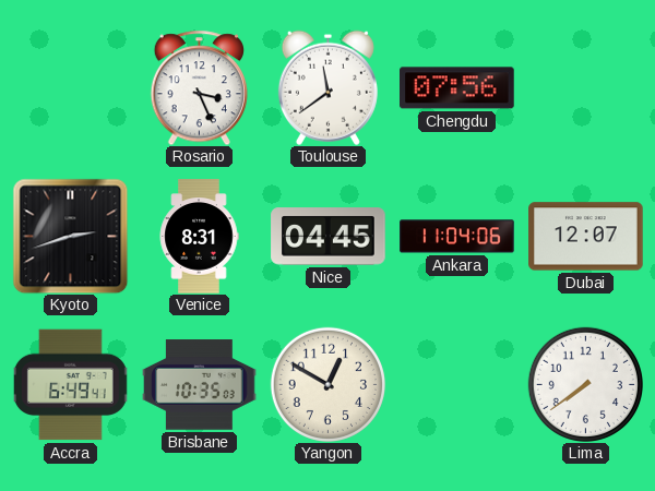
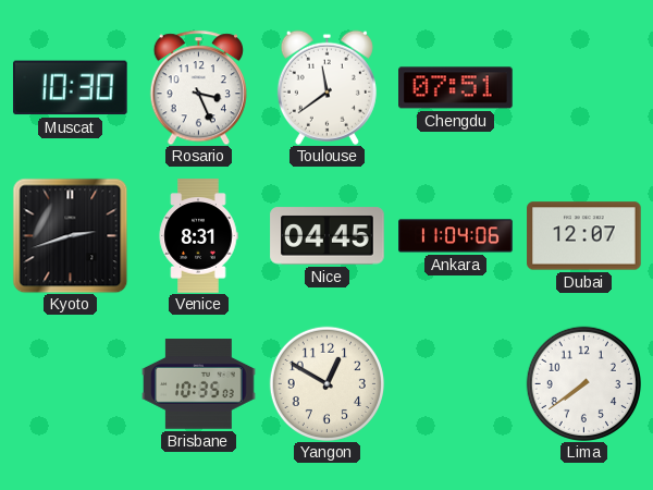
Muscat: none -> 10:30
Chengdu: 07:56 -> 07:51
Accra: 6:49 -> none
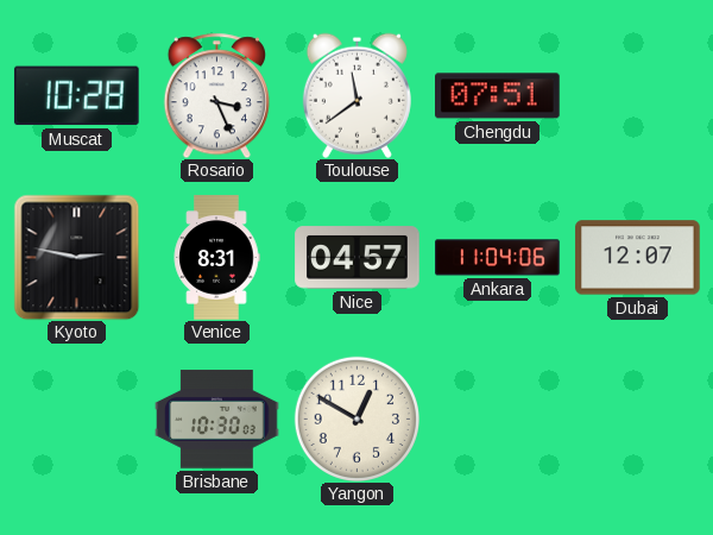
Muscat: 10:30 -> 10:28
Kyoto: 2:42 -> 2:47
Nice: 04:45 -> 04:57
Brisbane: 10:35 -> 10:30
Lima: 7:39 -> none
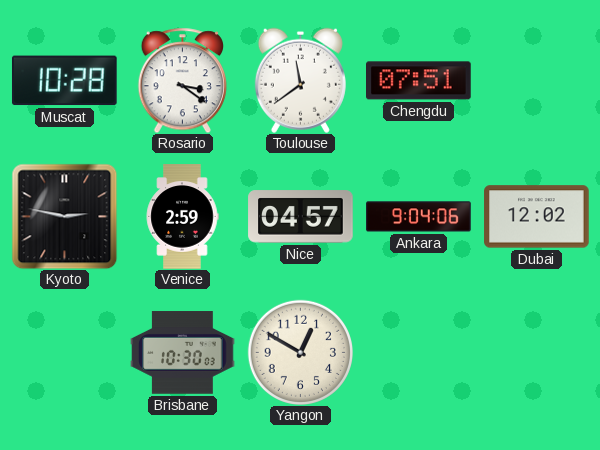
Rosario: 3:26 -> 3:21
Venice: 8:31 -> 2:59
Ankara: 11:04 -> 9:04
Dubai: 12:07 -> 12:02
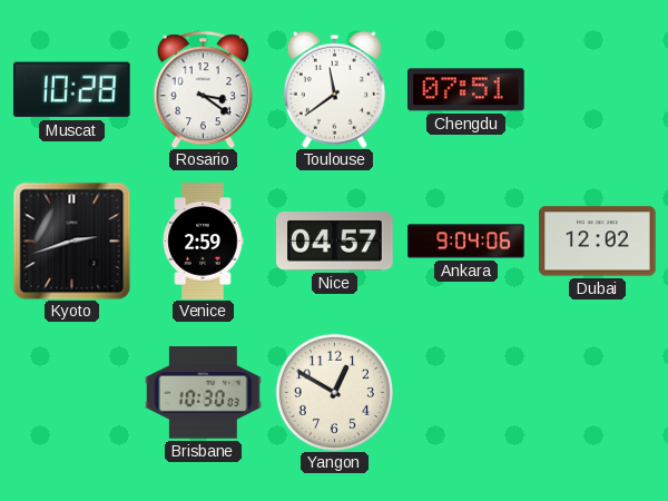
Kyoto: 2:47 -> 2:42
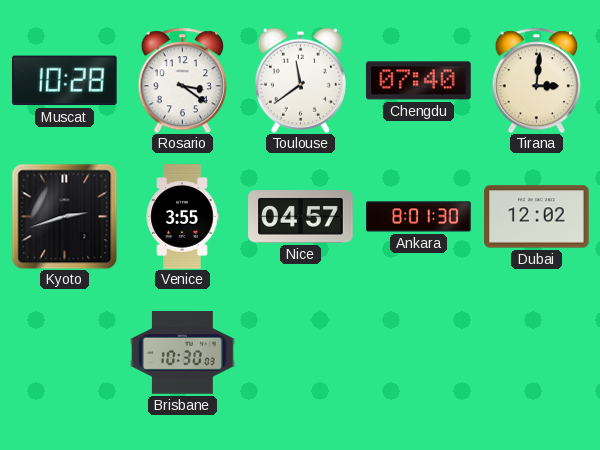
Chengdu: 07:51 -> 07:40
Tirana: none -> 3:01
Venice: 2:59 -> 3:55
Ankara: 9:04 -> 8:01
Yangon: 12:50 -> none
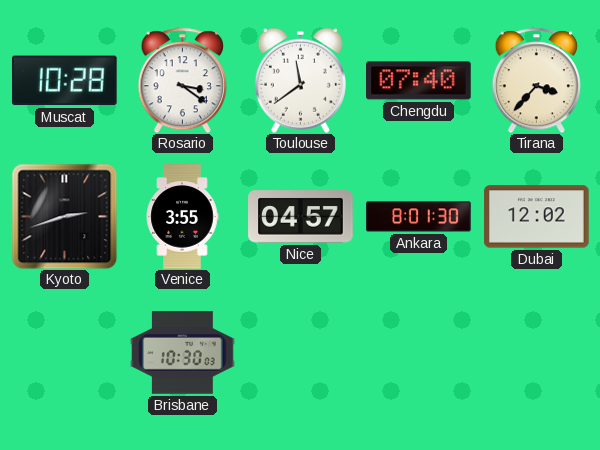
Tirana: 3:01 -> 3:37
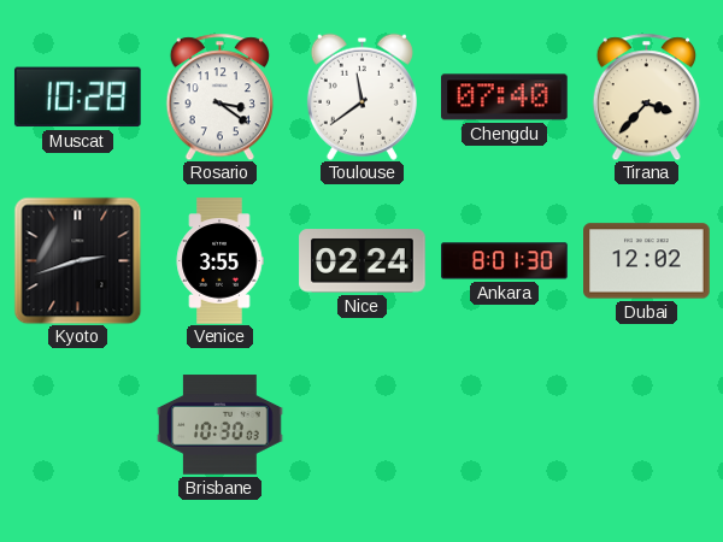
Nice: 04:57 -> 02:24
